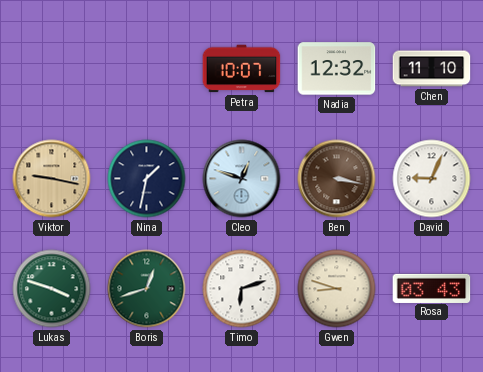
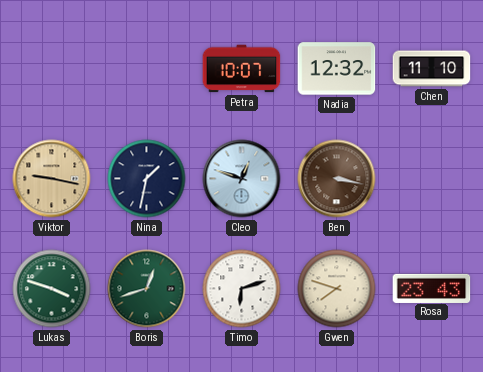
David: 9:04 -> none
Gwen: 8:48 -> 7:48
Rosa: 03:43 -> 23:43
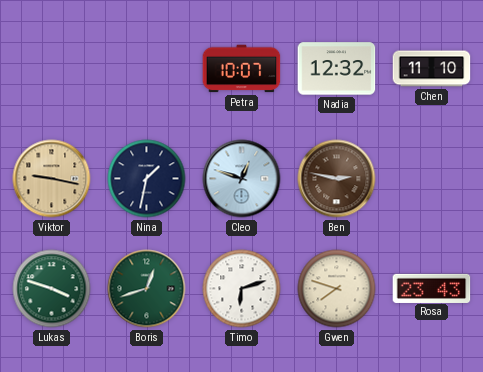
Ben: 3:17 -> 2:47
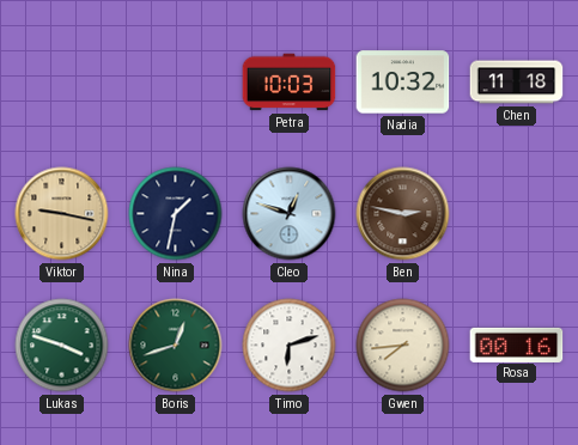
Petra: 10:07 -> 10:03
Nadia: 12:32 -> 10:32
Chen: 11:10 -> 11:18
Gwen: 7:48 -> 7:44
Rosa: 23:43 -> 00:16
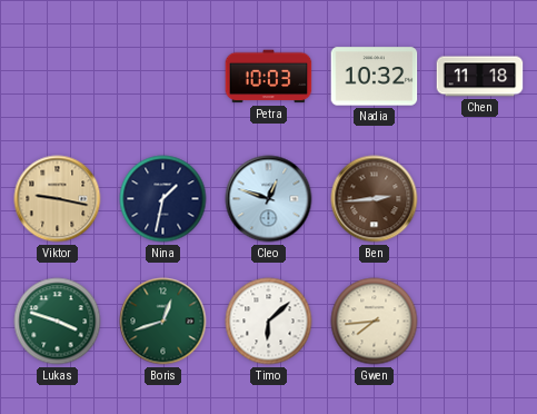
Ben: 2:47 -> 2:44
Timo: 6:12 -> 6:08
Rosa: 00:16 -> none
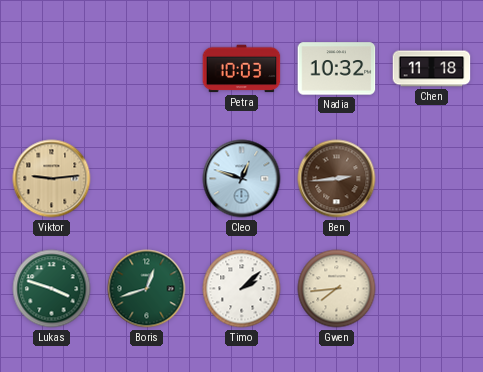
Viktor: 9:17 -> 9:14
Nina: 1:32 -> none
Timo: 6:08 -> 2:08
